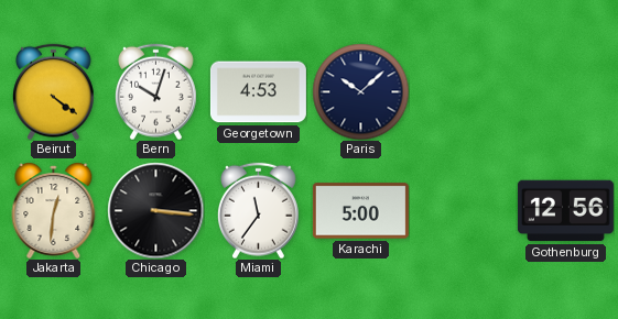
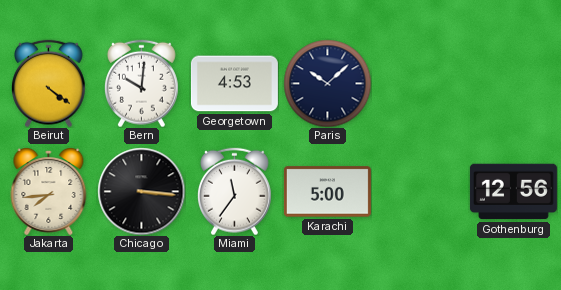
Bern: 10:03 -> 10:01
Jakarta: 12:31 -> 7:44
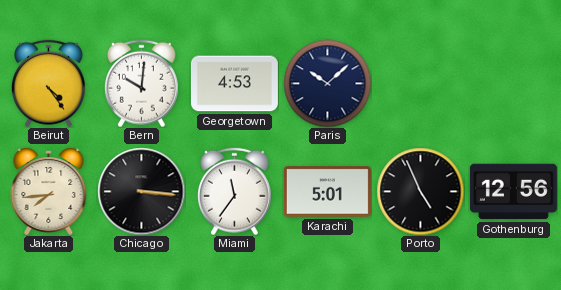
Beirut: 4:21 -> 4:24
Karachi: 5:00 -> 5:01
Porto: none -> 4:56
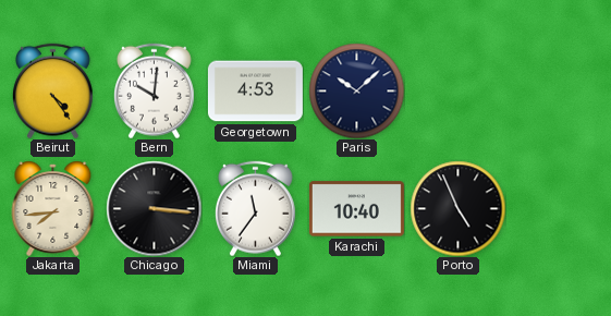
Karachi: 5:01 -> 10:40
Gothenburg: 12:56 -> none
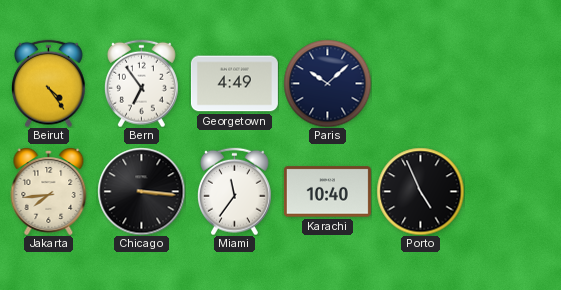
Bern: 10:01 -> 6:54
Georgetown: 4:53 -> 4:49
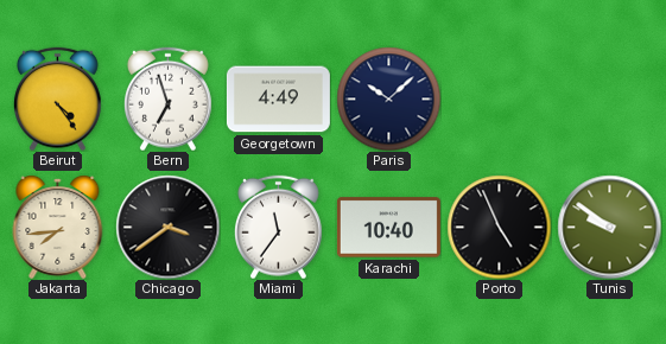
Bern: 6:54 -> 6:57
Chicago: 3:16 -> 3:39
Tunis: none -> 9:51
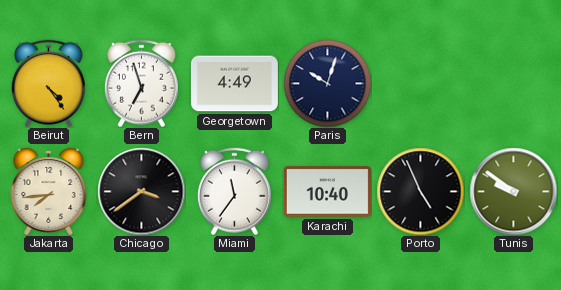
Paris: 10:08 -> 10:03
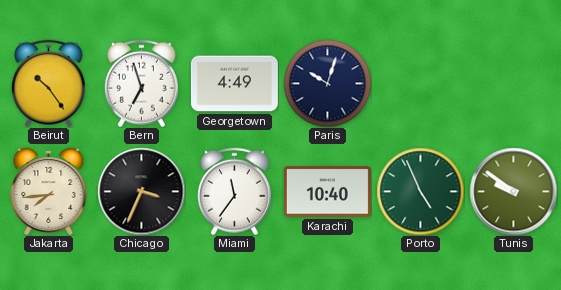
Beirut: 4:24 -> 10:24
Chicago: 3:39 -> 3:34
Porto dial: black -> green
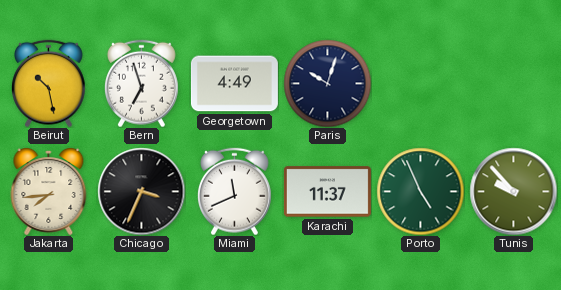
Beirut: 10:24 -> 10:28
Miami: 11:36 -> 11:41
Karachi: 10:40 -> 11:37
Tunis: 9:51 -> 9:53
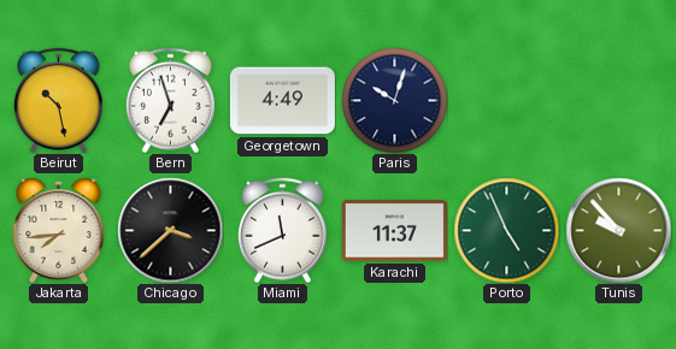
Chicago: 3:34 -> 3:38
